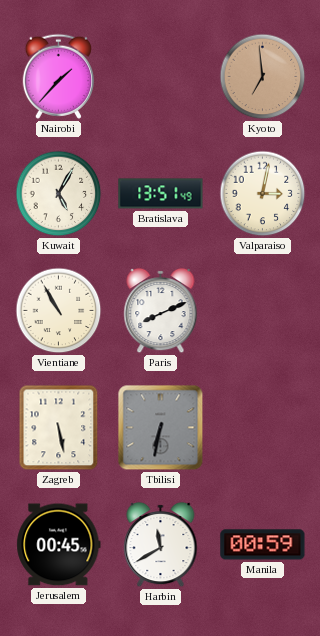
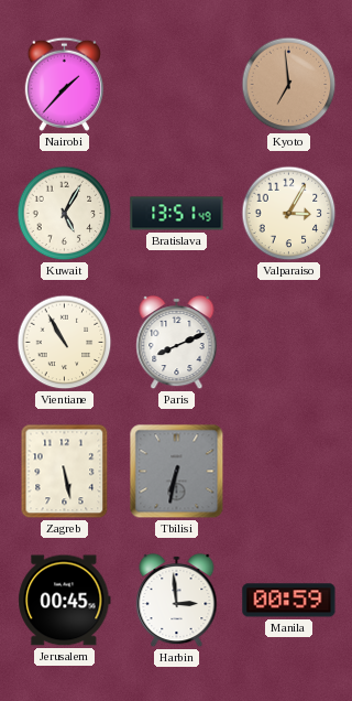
Valparaiso: 3:02 -> 3:05
Harbin: 11:40 -> 2:59
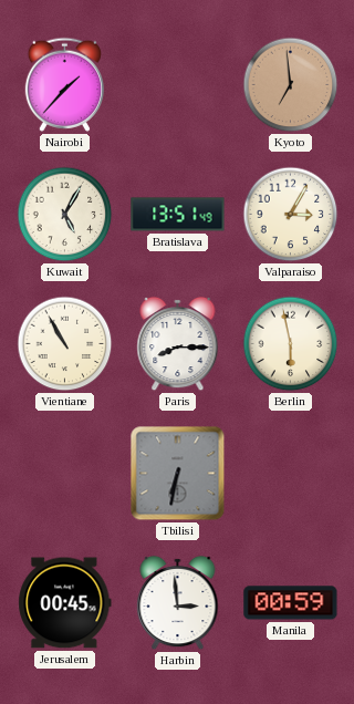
Paris: 8:11 -> 8:15
Berlin: none -> 5:58
Zagreb: 5:28 -> none
